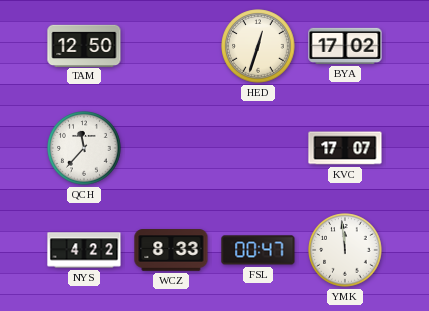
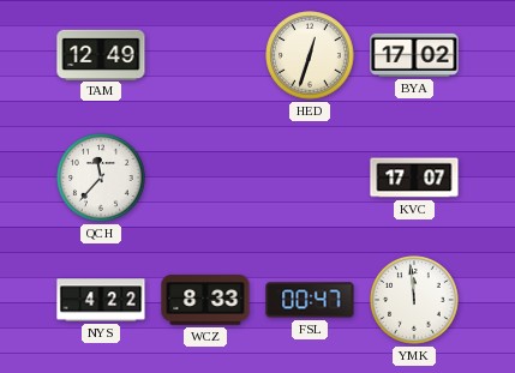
TAM: 12:50 -> 12:49
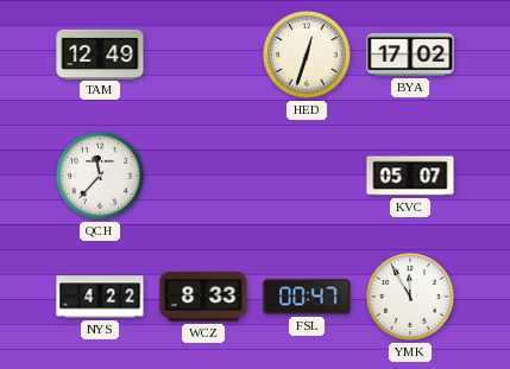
KVC: 17:07 -> 05:07
YMK: 11:59 -> 11:55
